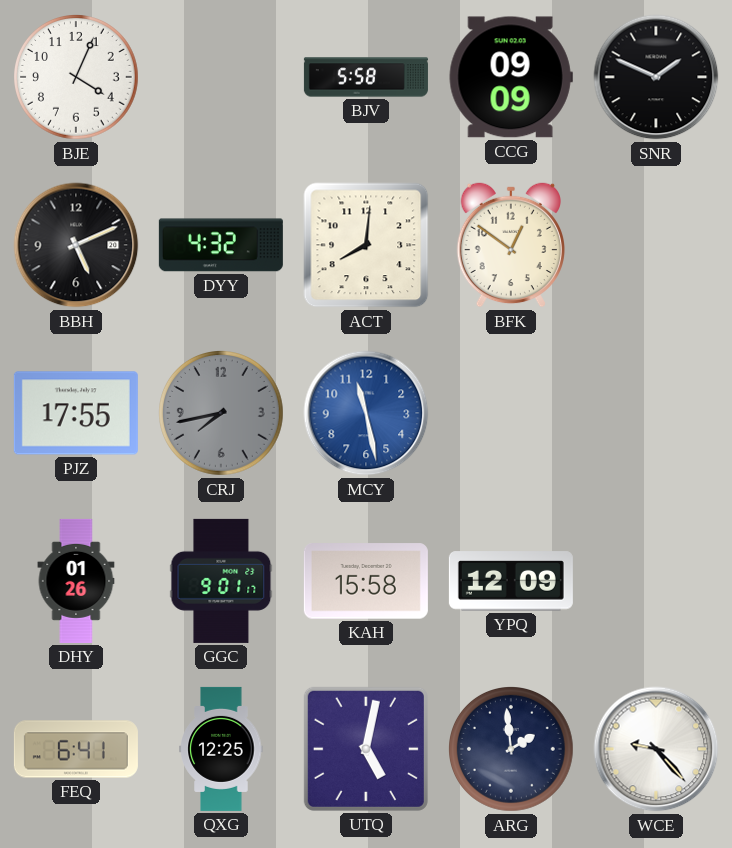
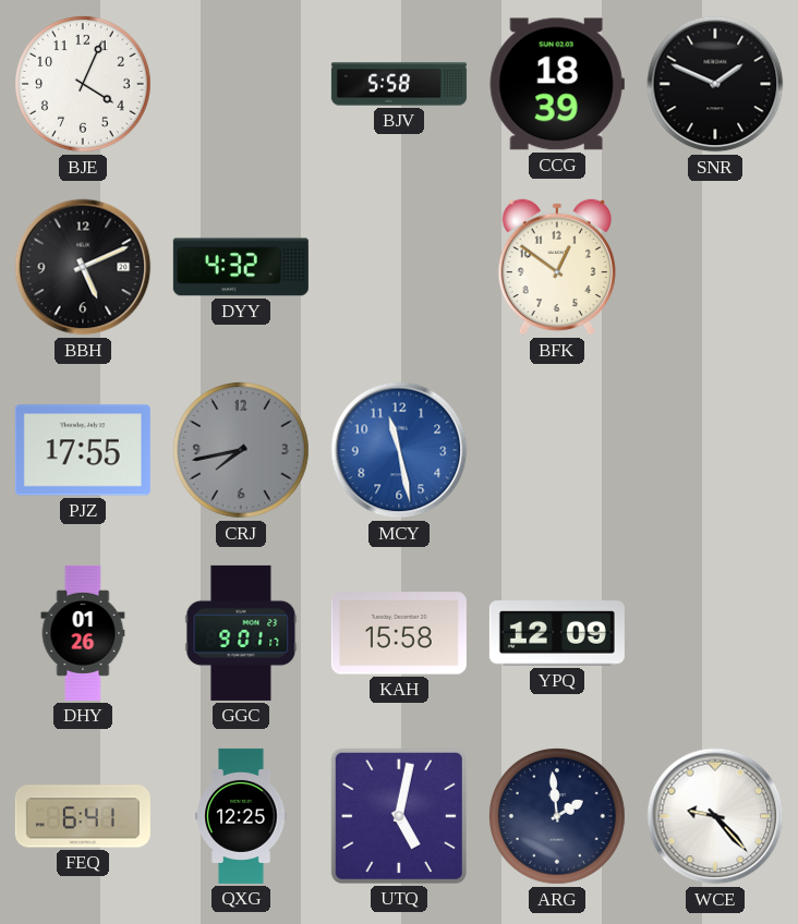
CCG: 09:09 -> 18:39
ACT: 8:01 -> none
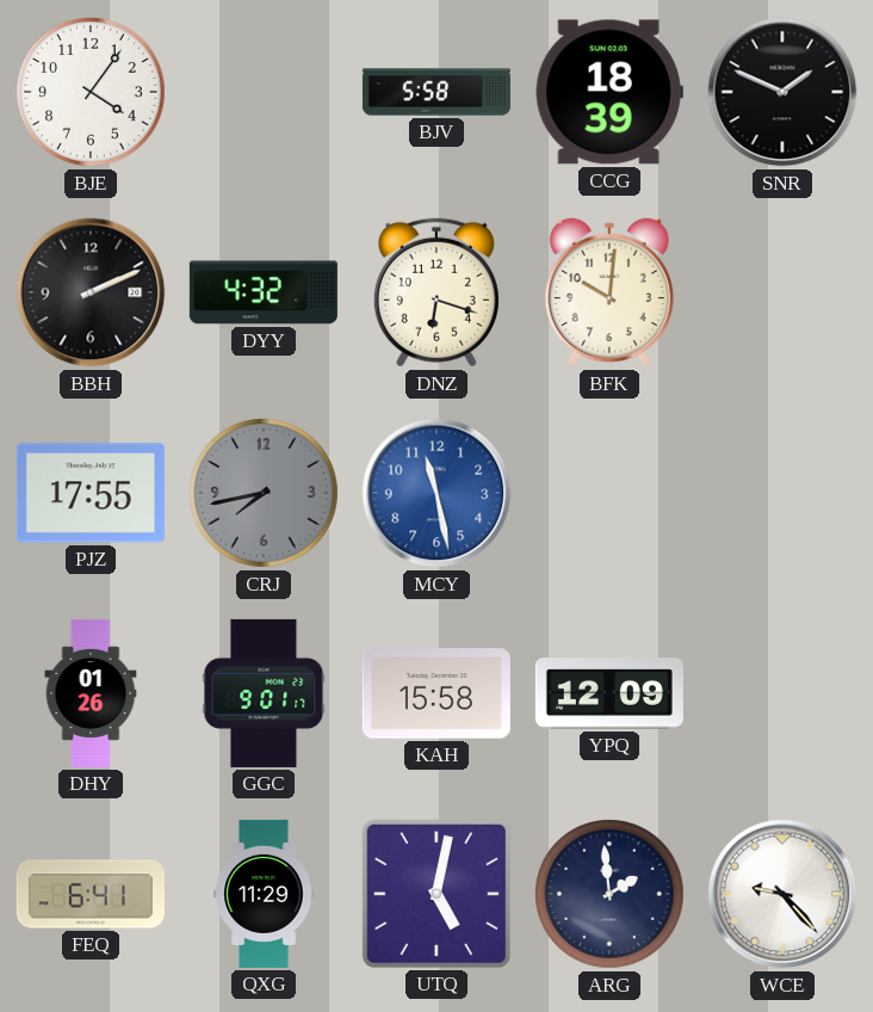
BJE: 4:04 -> 4:06
BBH: 5:11 -> 2:11
DNZ: none -> 6:18
BFK: 12:51 -> 10:01
QXG: 12:25 -> 11:29
